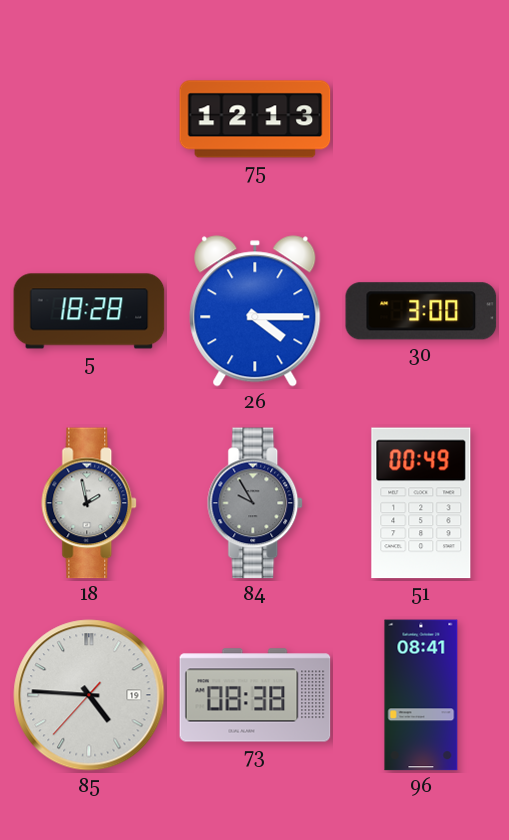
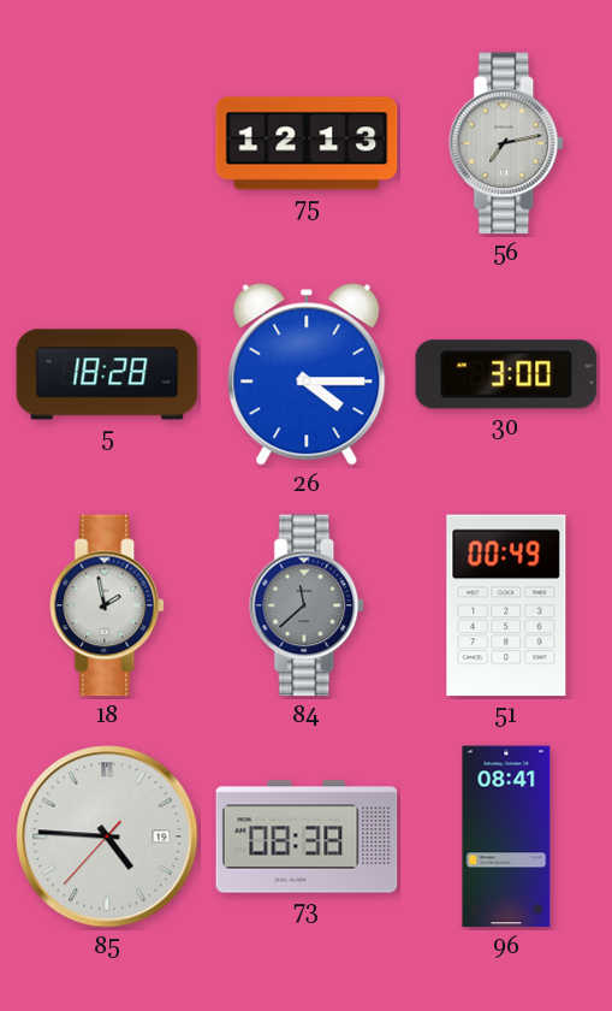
56: none -> 7:13
84: 9:55 -> 11:38
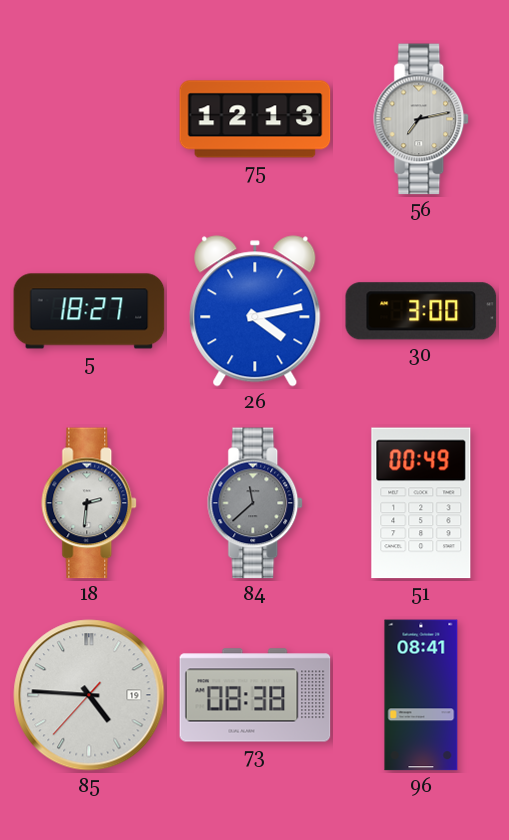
5: 18:28 -> 18:27
26: 4:15 -> 4:13
18: 1:58 -> 2:31
